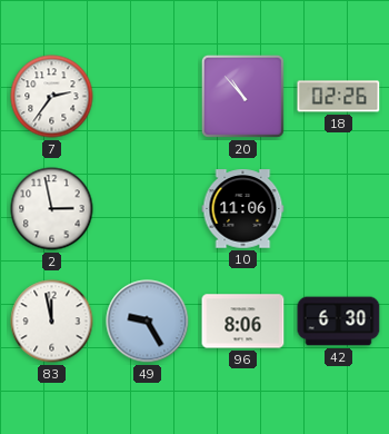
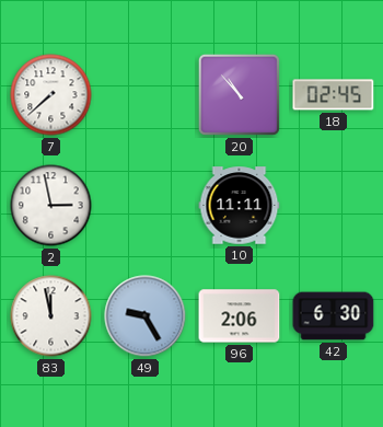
7: 2:36 -> 7:38
18: 02:26 -> 02:45
10: 11:06 -> 11:11
96: 8:06 -> 2:06
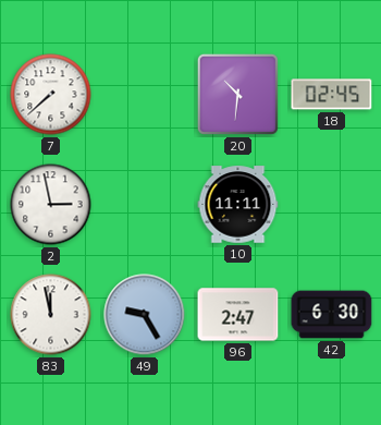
20: 10:53 -> 10:31
96: 2:06 -> 2:47
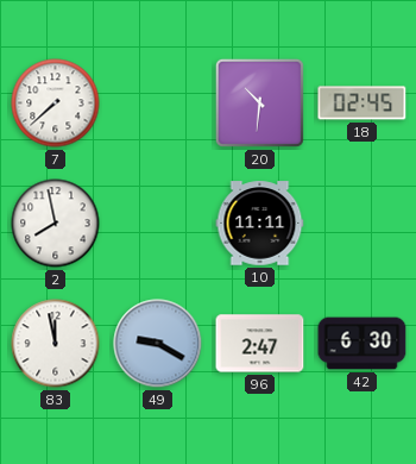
2: 2:58 -> 7:58
49: 9:25 -> 9:20
